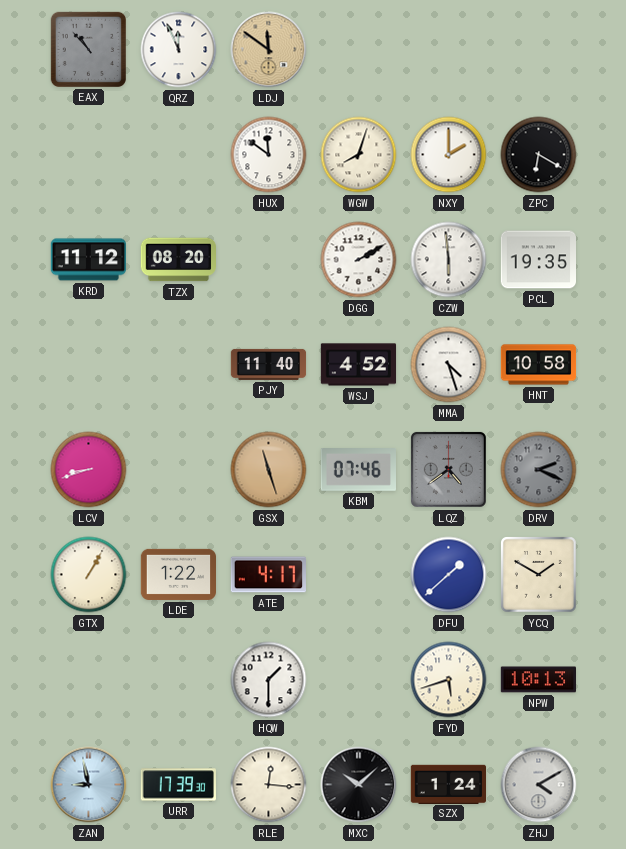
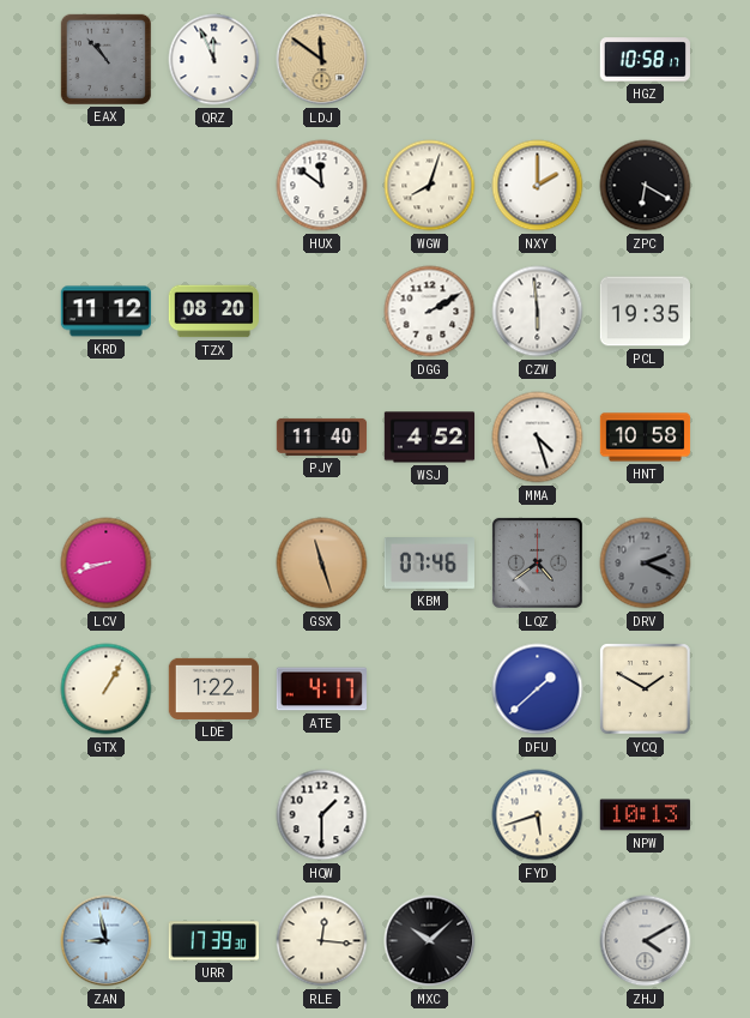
HGZ: none -> 10:58
SZX: 1:24 -> none
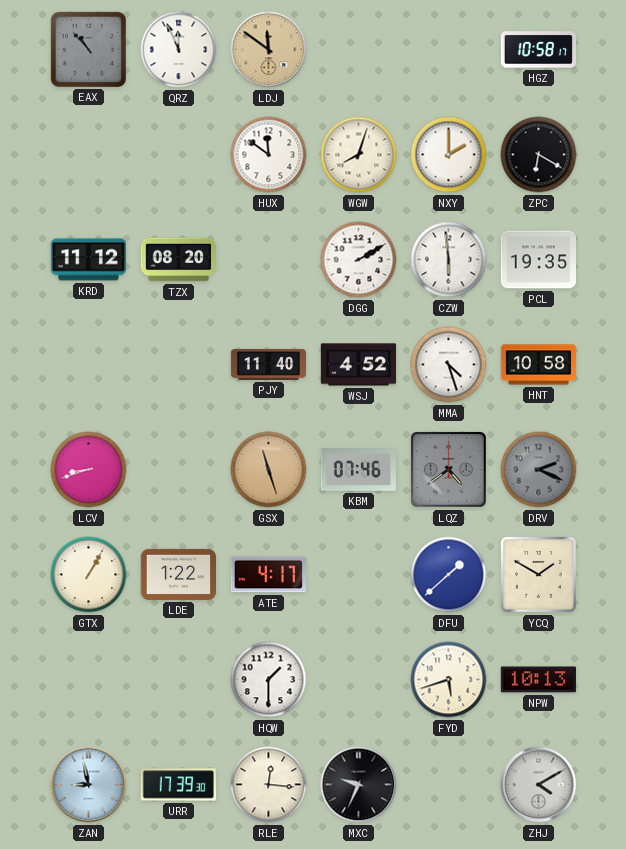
MXC: 10:08 -> 9:34
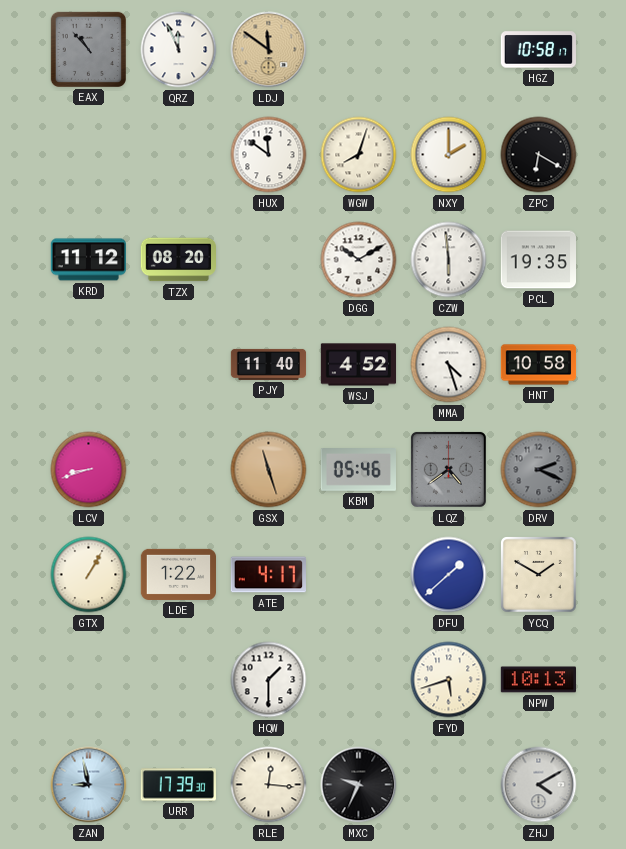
DGG: 2:10 -> 10:10
KBM: 07:46 -> 05:46
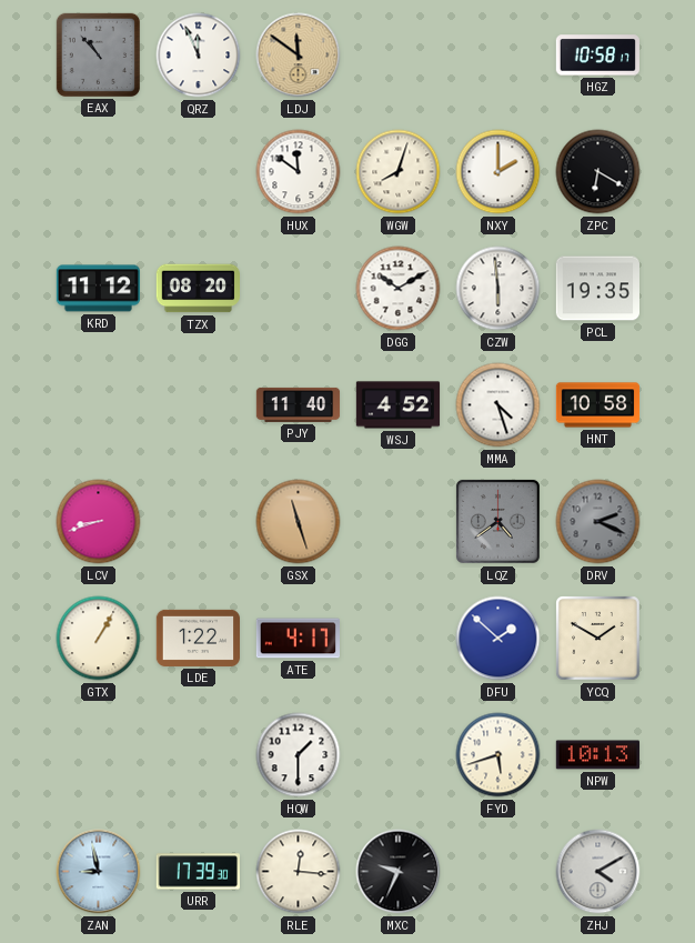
KBM: 05:46 -> none
DFU: 1:38 -> 1:52
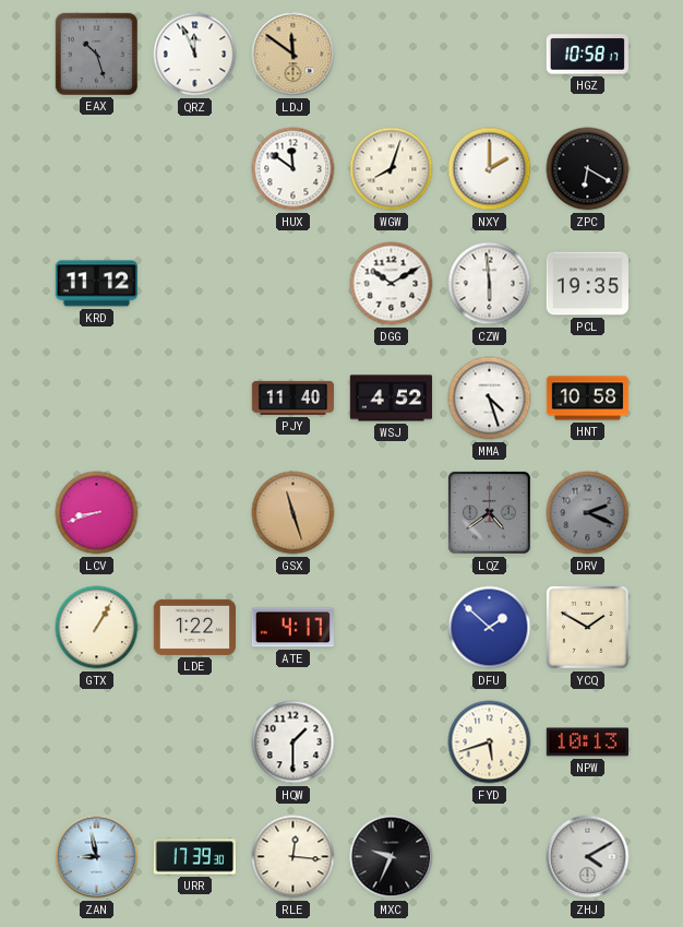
EAX: 10:53 -> 10:27
TZX: 08:20 -> none
